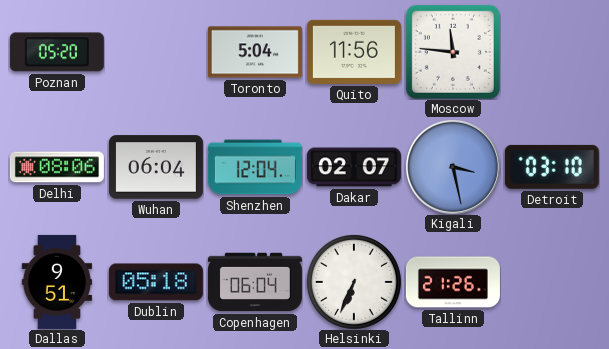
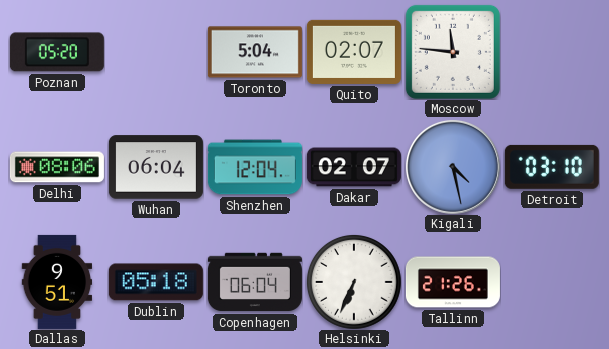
Quito: 11:56 -> 02:07
Kigali: 3:28 -> 4:28
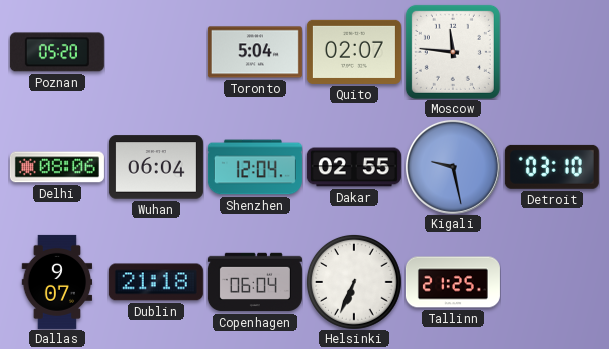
Dakar: 02:07 -> 02:55
Kigali: 4:28 -> 9:28
Dallas: 9:51 -> 9:07
Dublin: 05:18 -> 21:18
Tallinn: 21:26 -> 21:25
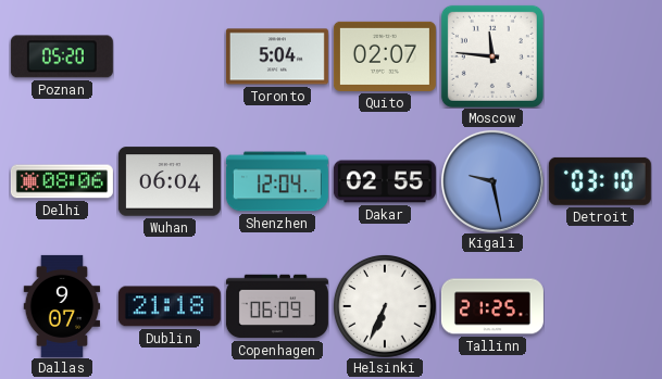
Copenhagen: 06:04 -> 06:09
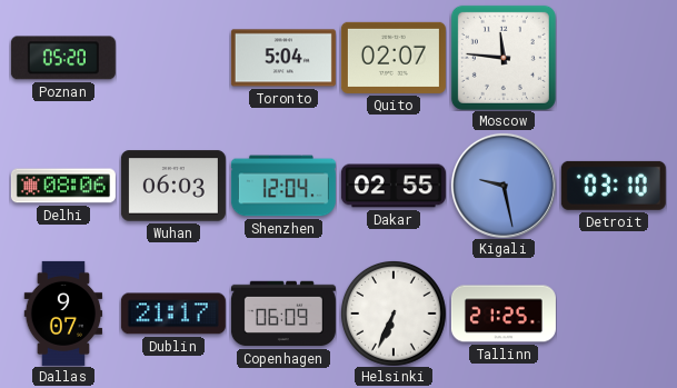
Wuhan: 06:04 -> 06:03
Dublin: 21:18 -> 21:17
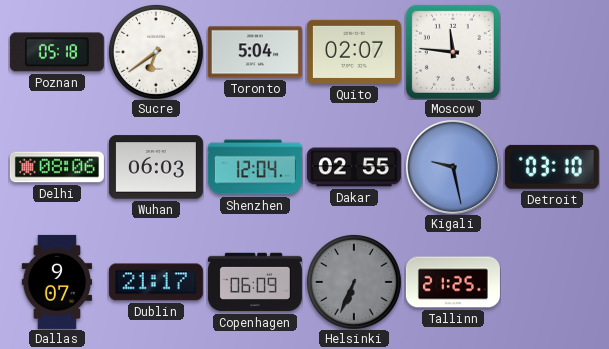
Poznan: 05:20 -> 05:18
Sucre: none -> 6:39
Helsinki dial: white -> grey
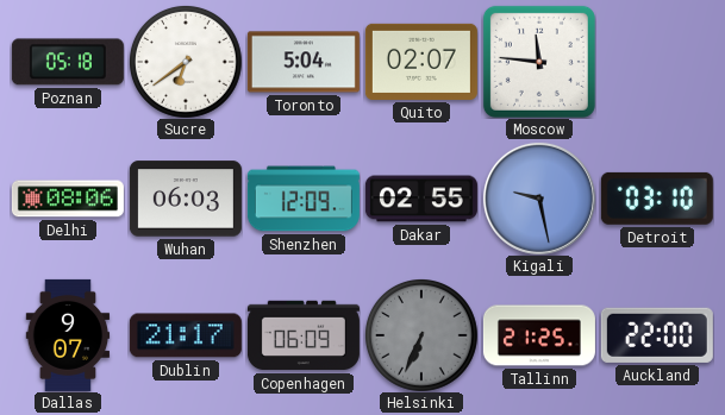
Shenzhen: 12:04 -> 12:09
Auckland: none -> 22:00
